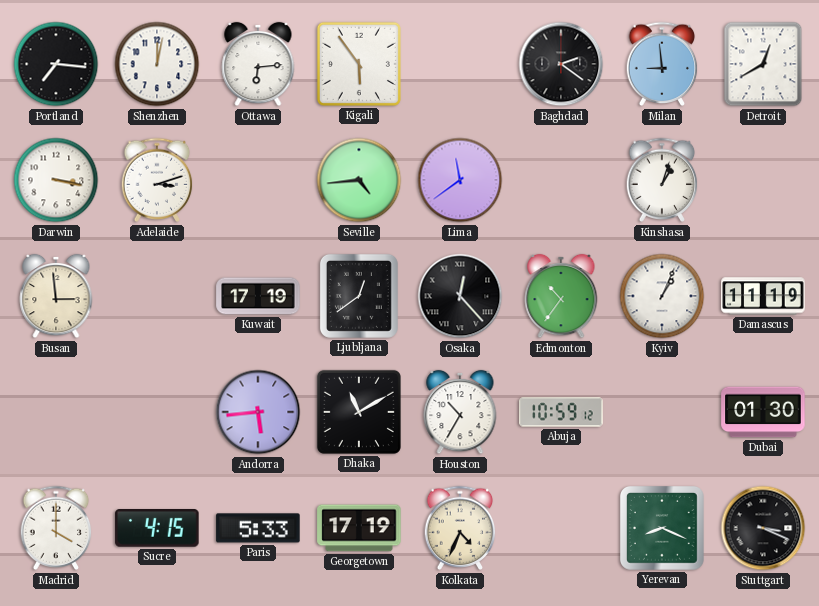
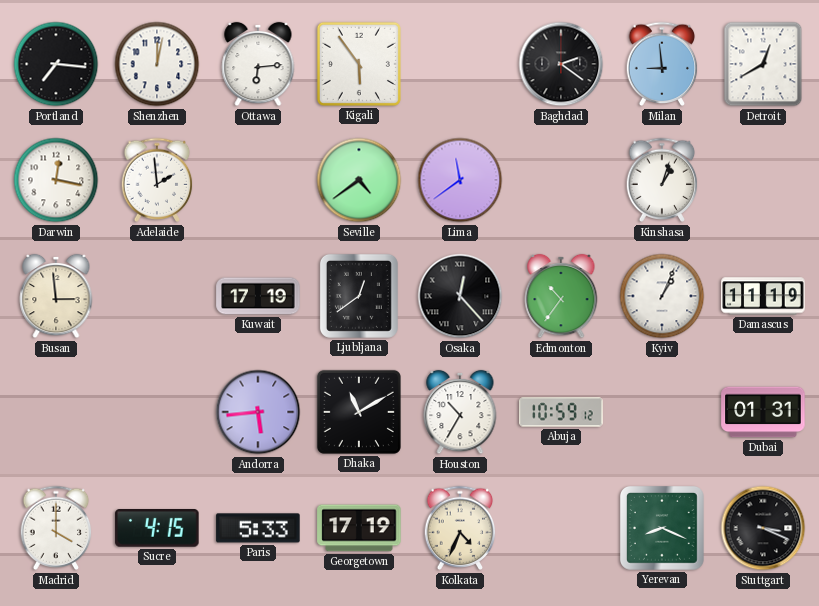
Darwin: 3:17 -> 12:17
Adelaide: 3:12 -> 1:59
Seville: 4:44 -> 4:39
Dubai: 01:30 -> 01:31
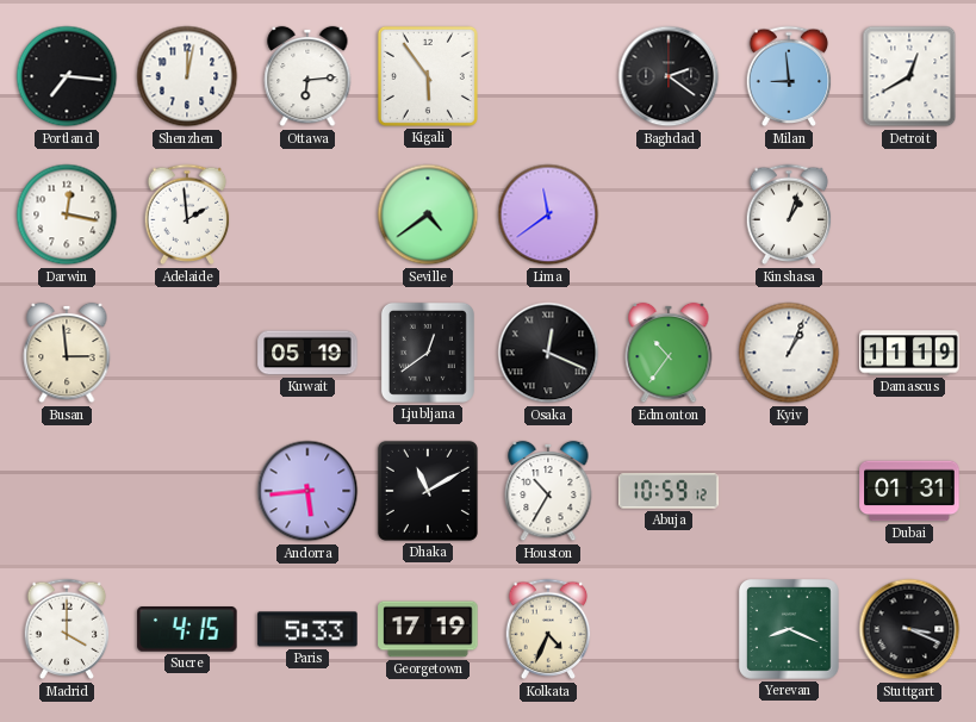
Kuwait: 17:19 -> 05:19
Osaka: 12:23 -> 12:19
